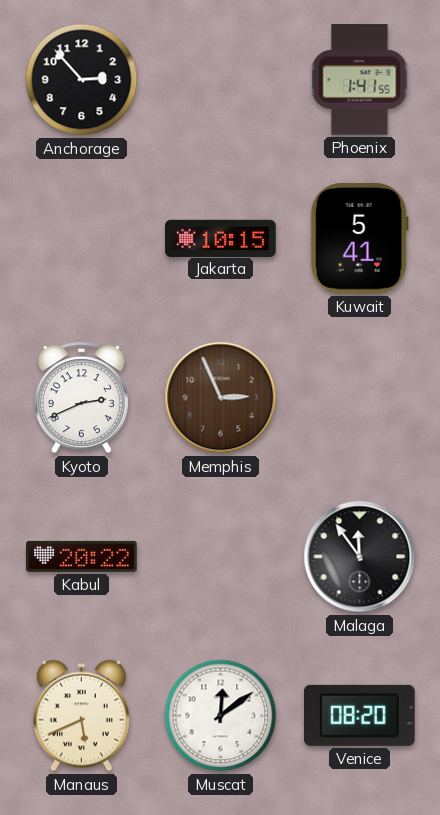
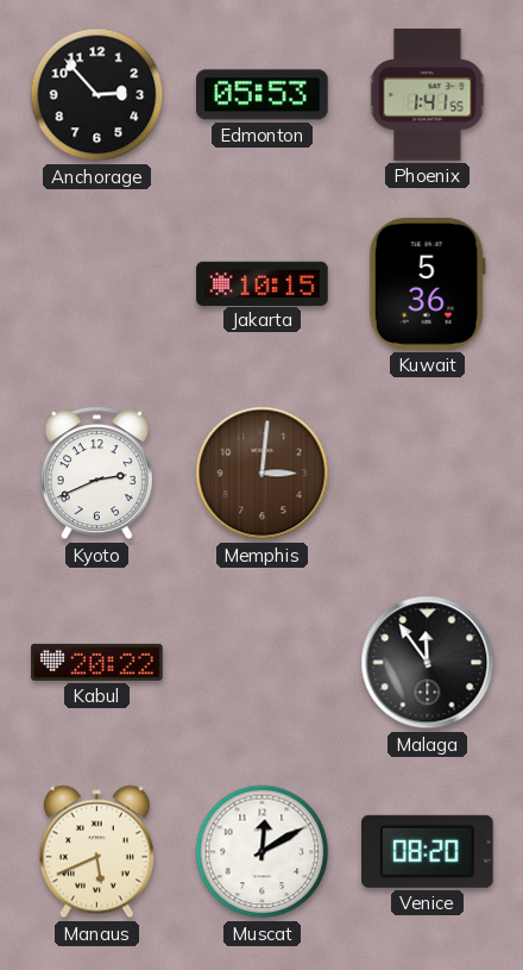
Edmonton: none -> 05:53
Kuwait: 5:41 -> 5:36
Memphis: 2:56 -> 3:01
Muscat: 12:09 -> 12:10
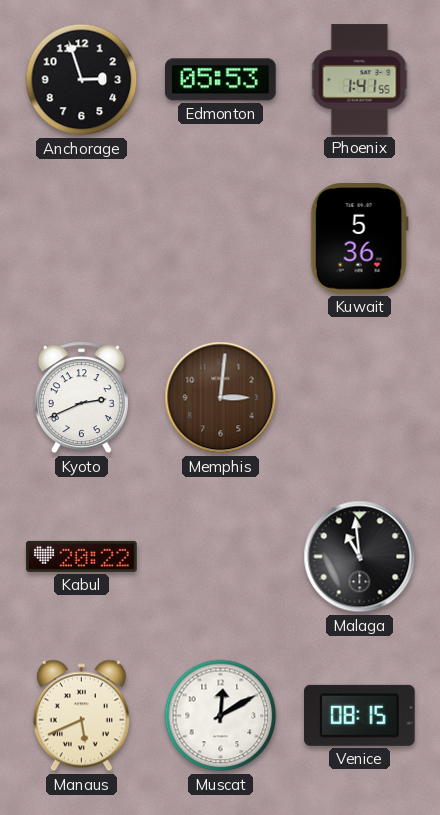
Anchorage: 2:53 -> 2:57
Jakarta: 10:15 -> none
Malaga: 11:54 -> 10:59
Venice: 08:20 -> 08:15
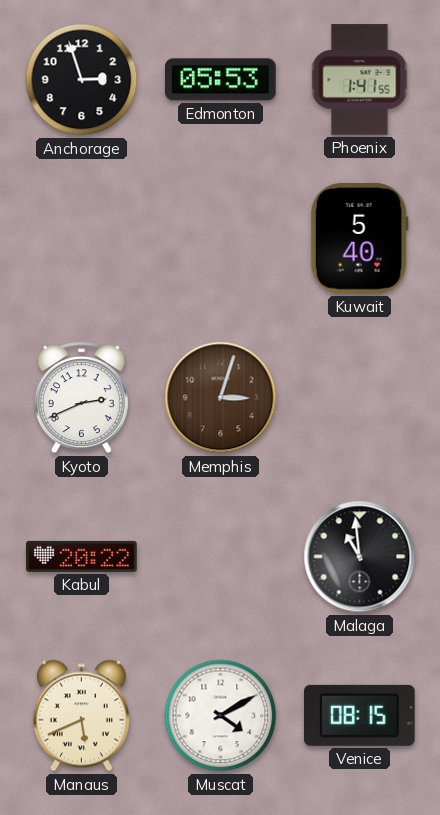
Kuwait: 5:36 -> 5:40
Memphis: 3:01 -> 3:03
Muscat: 12:10 -> 4:10
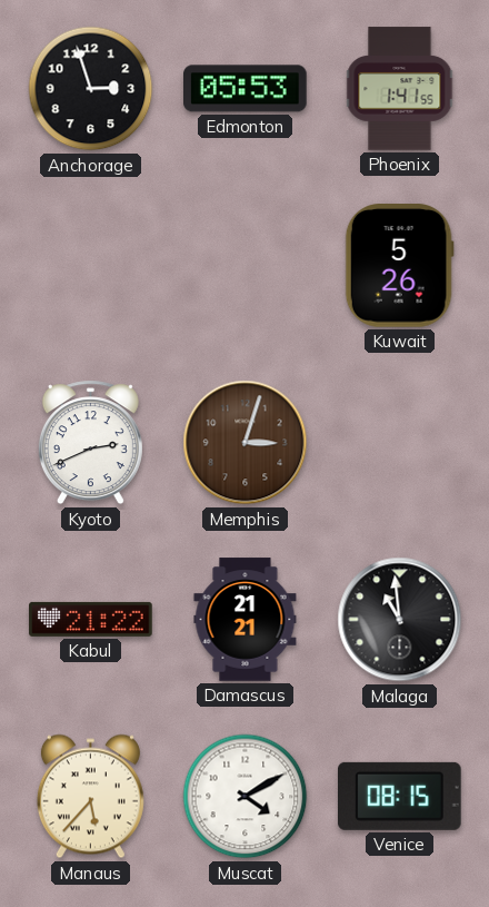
Kuwait: 5:40 -> 5:26
Kabul: 20:22 -> 21:22
Damascus: none -> 21:21
Manaus: 5:41 -> 5:37
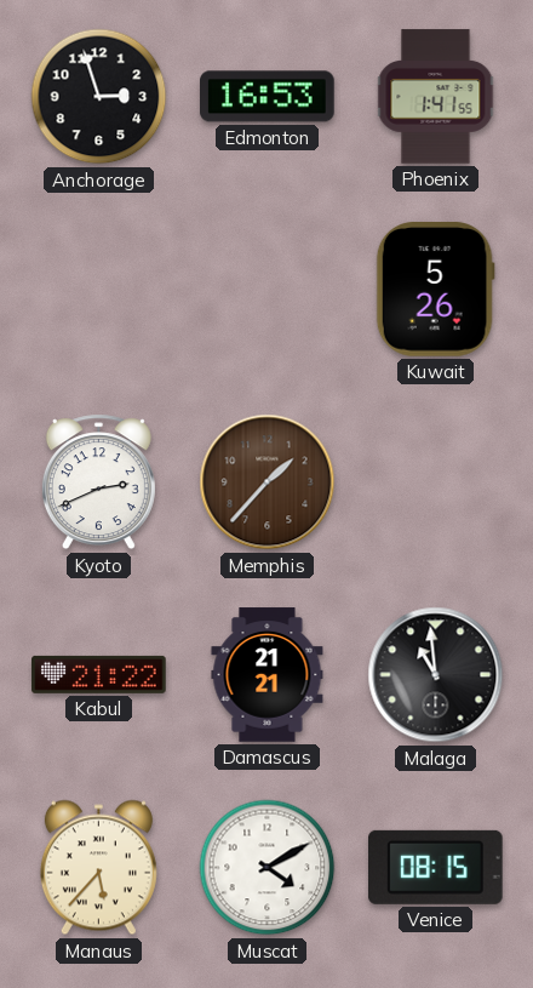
Edmonton: 05:53 -> 16:53
Memphis: 3:03 -> 1:37
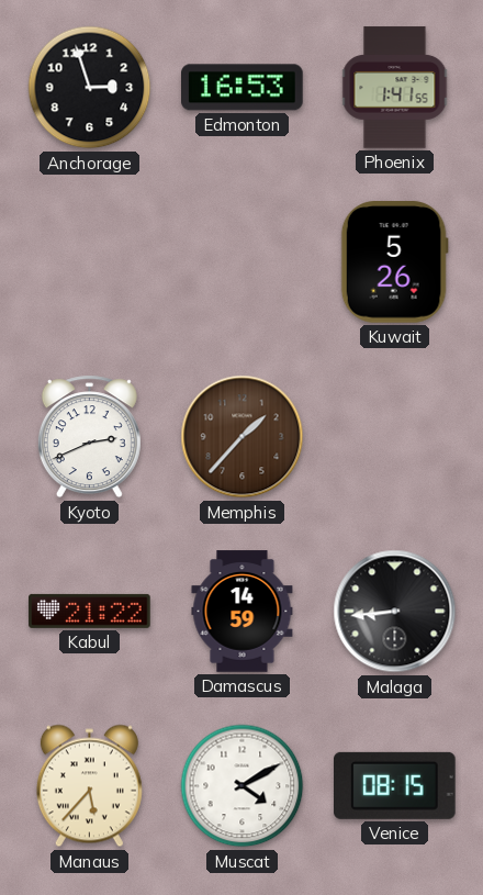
Damascus: 21:21 -> 14:59
Malaga: 10:59 -> 8:44
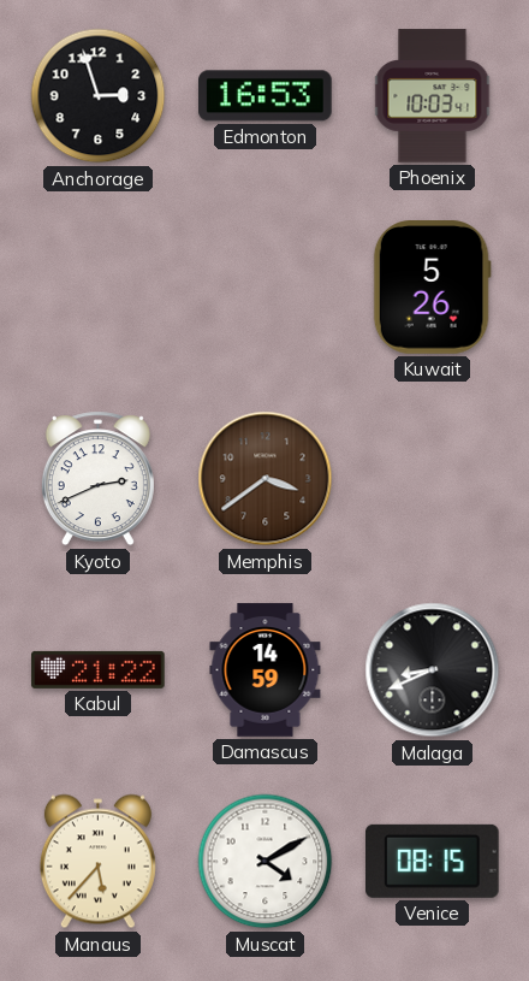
Phoenix: 1:41 -> 10:03
Memphis: 1:37 -> 3:39
Malaga: 8:44 -> 8:41
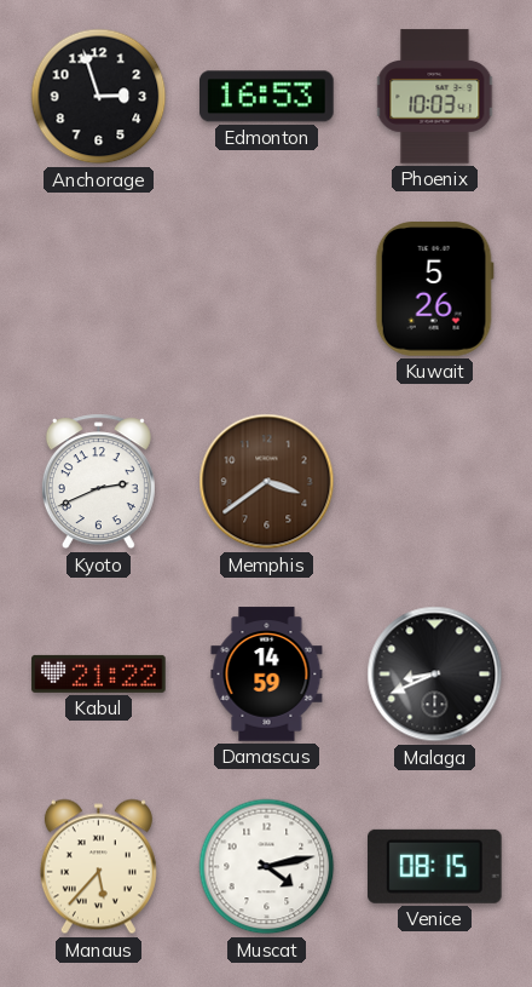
Muscat: 4:10 -> 4:13
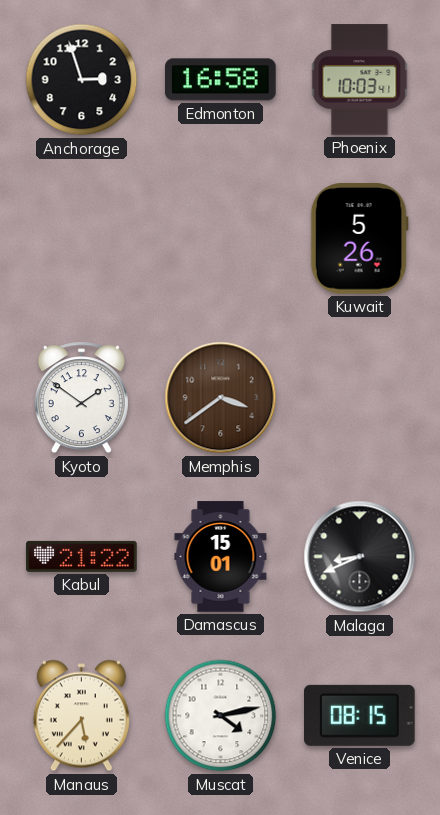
Edmonton: 16:53 -> 16:58
Kyoto: 2:41 -> 1:51
Damascus: 14:59 -> 15:01
